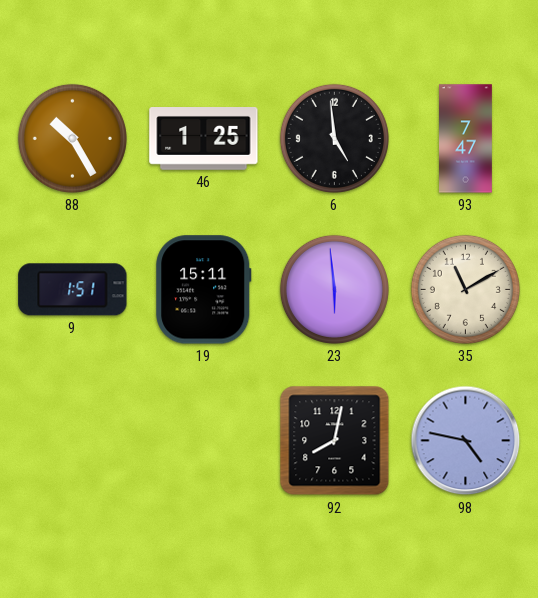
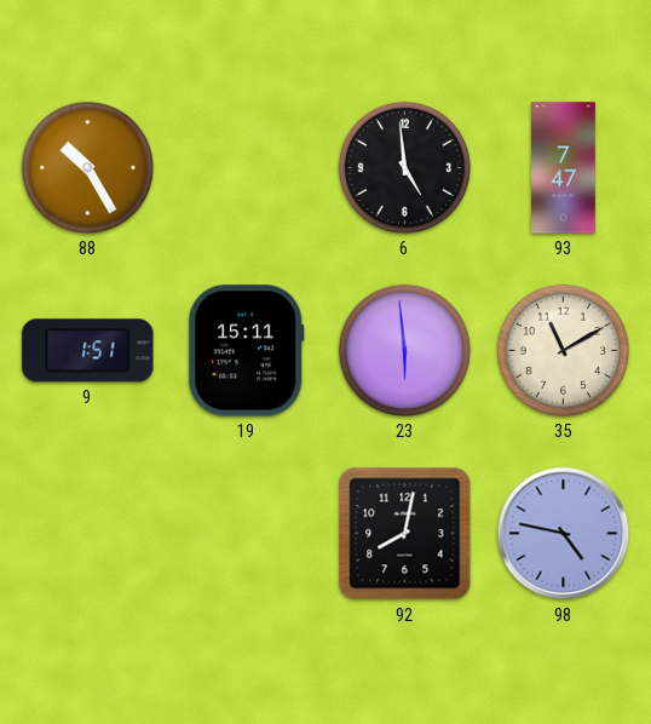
46: 1:25 -> none
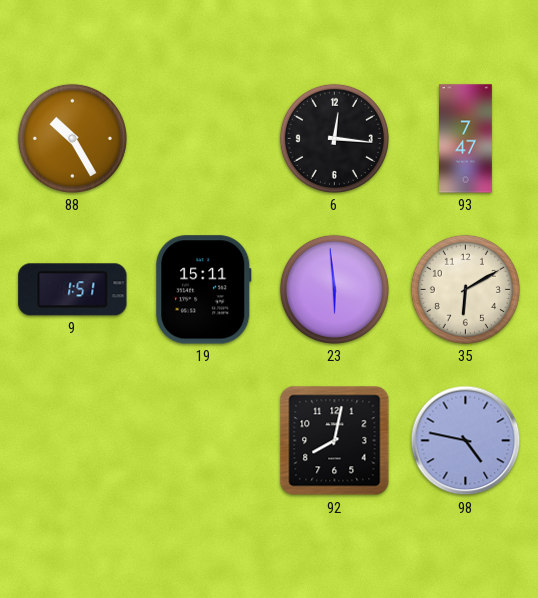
6: 4:59 -> 12:16
35: 11:10 -> 6:10
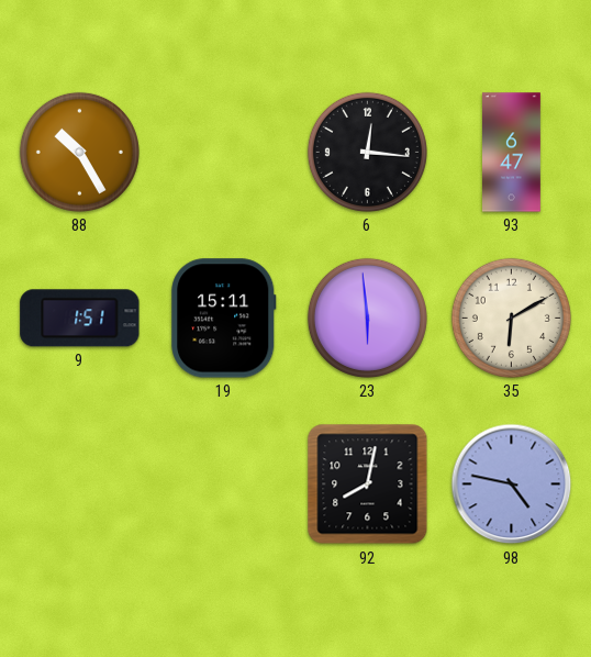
93: 7:47 -> 6:47
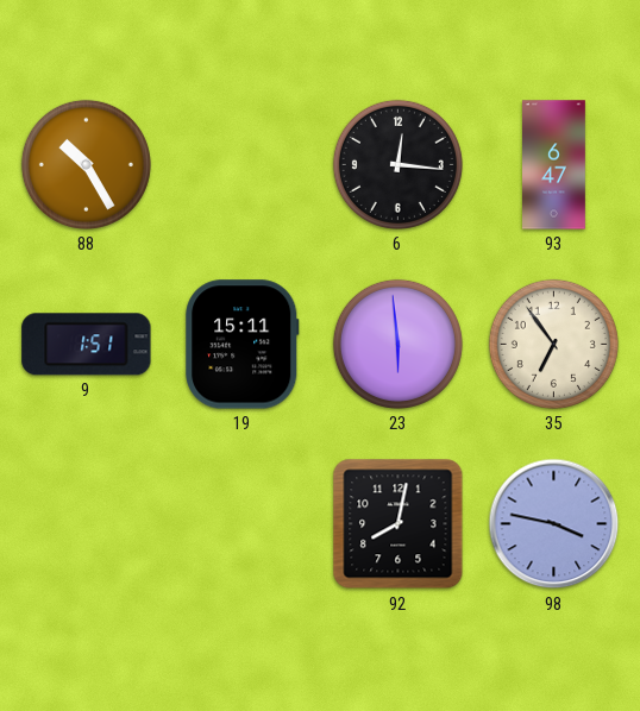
35: 6:10 -> 6:54
98: 4:47 -> 3:47
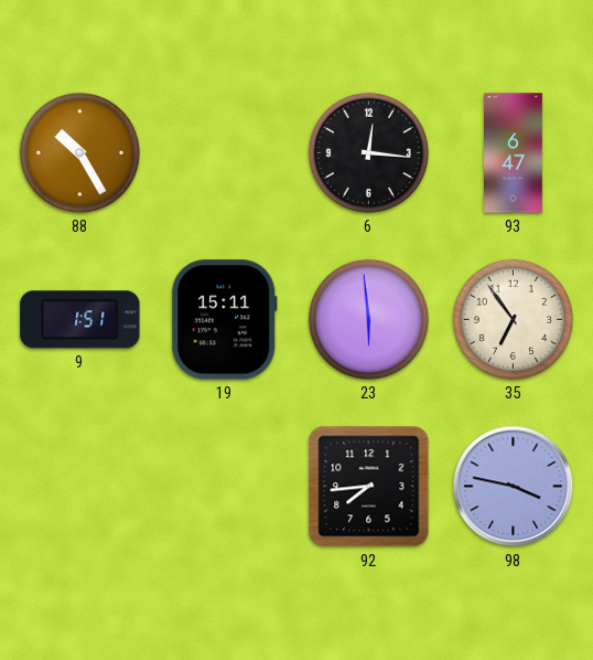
92: 8:02 -> 7:44
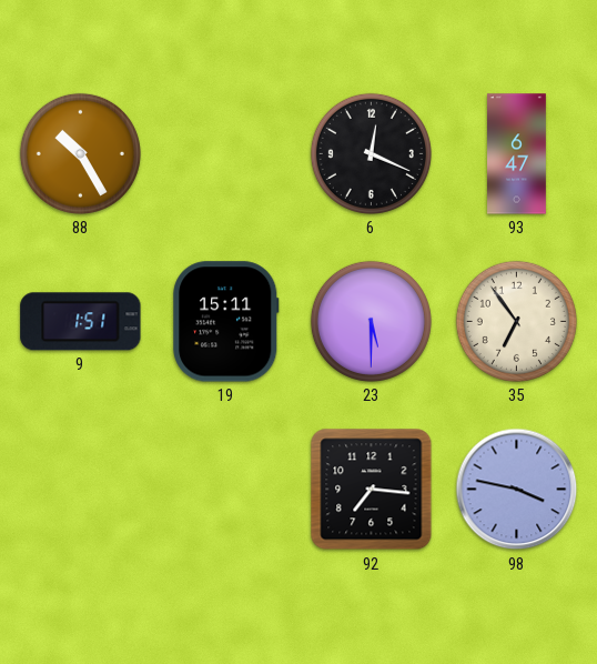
6: 12:16 -> 12:19
23: 5:59 -> 5:30
92: 7:44 -> 7:16
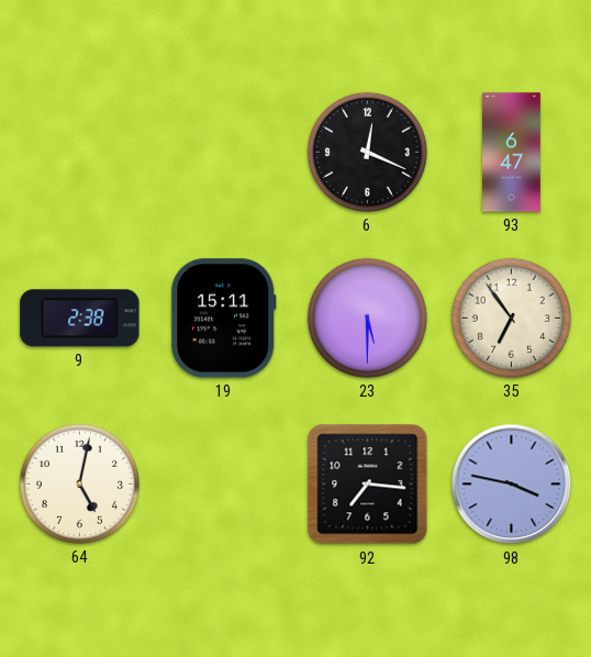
88: 10:25 -> none
9: 1:51 -> 2:38
64: none -> 5:02
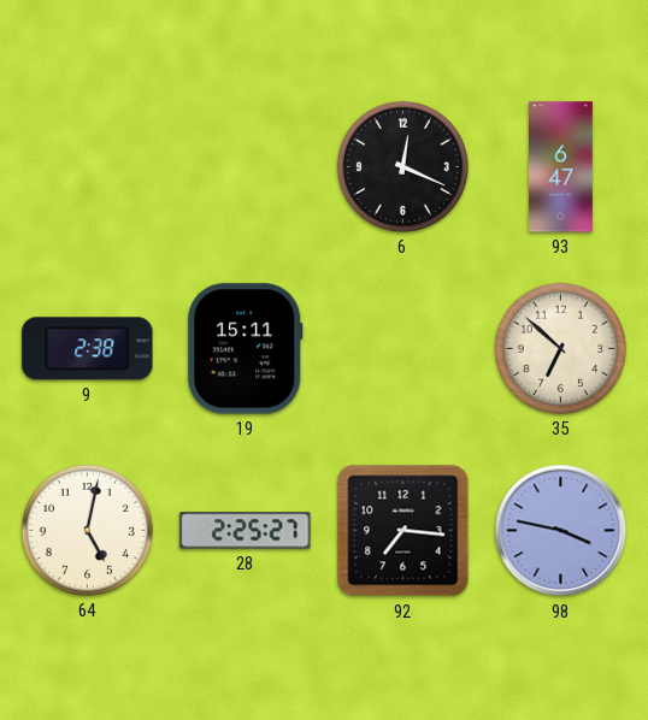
23: 5:30 -> none
35: 6:54 -> 6:52
28: none -> 2:25
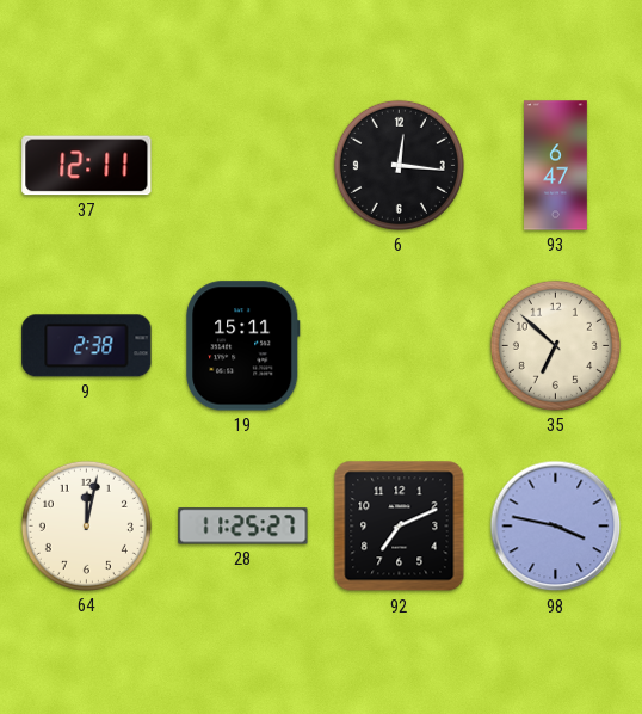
37: none -> 12:11
6: 12:19 -> 12:16
64: 5:02 -> 12:02
28: 2:25 -> 11:25
92: 7:16 -> 7:11
